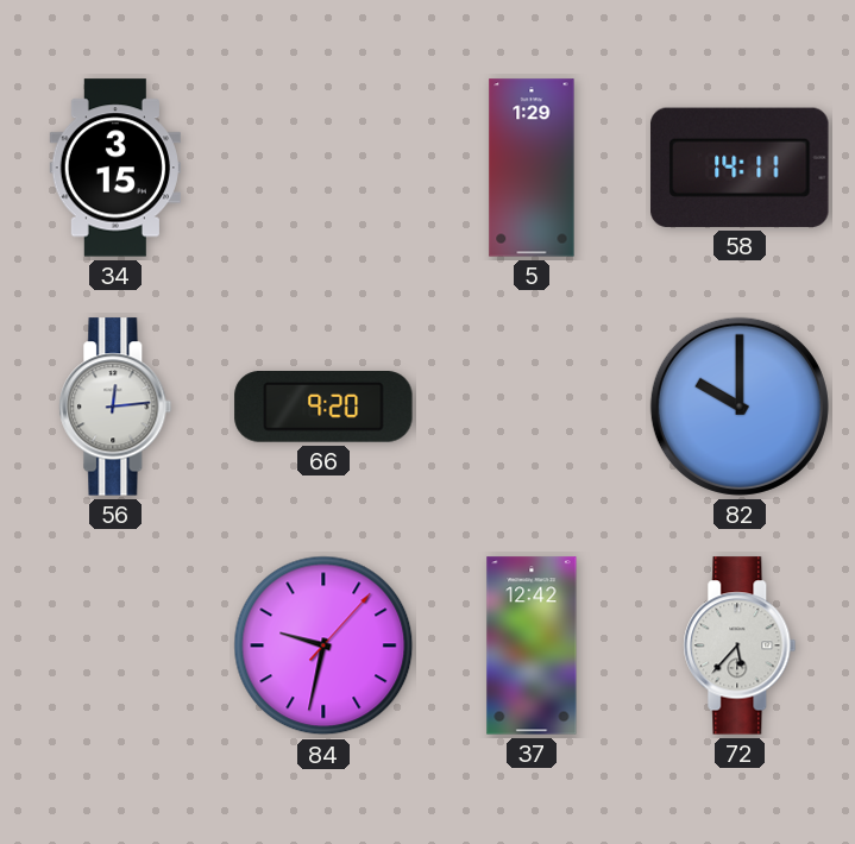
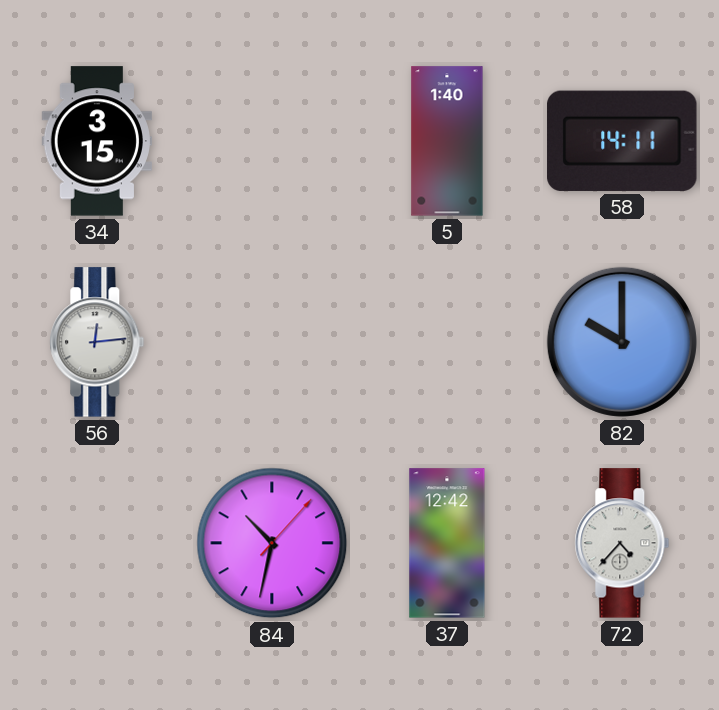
5: 1:29 -> 1:40
66: 9:20 -> none
84: 9:32 -> 10:32
72: 5:37 -> 4:37
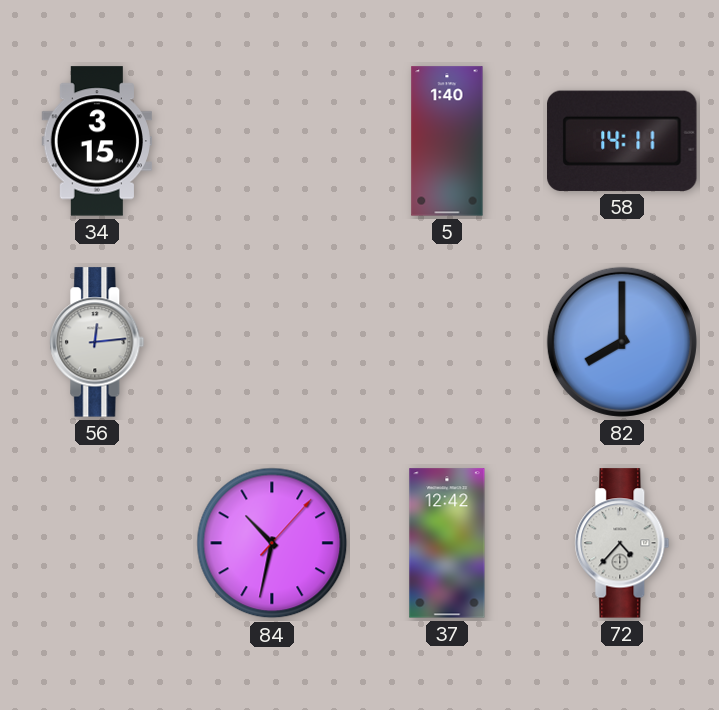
82: 10:00 -> 8:00
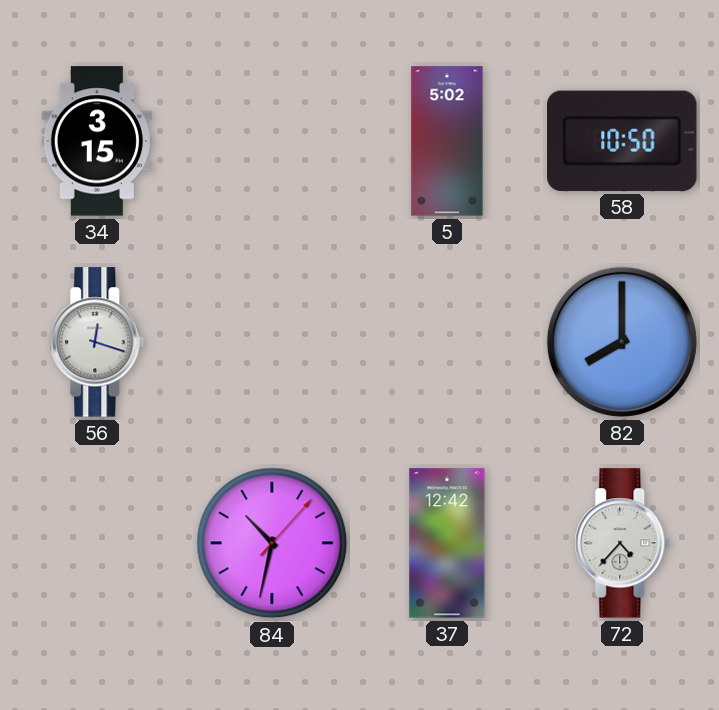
5: 1:40 -> 5:02
58: 14:11 -> 10:50
56: 12:14 -> 12:18
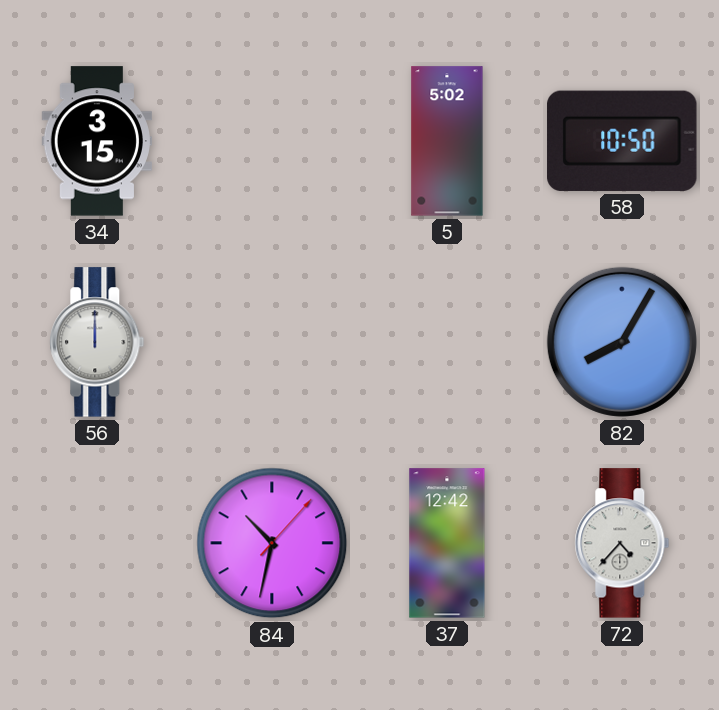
56: 12:18 -> 12:00
82: 8:00 -> 8:05
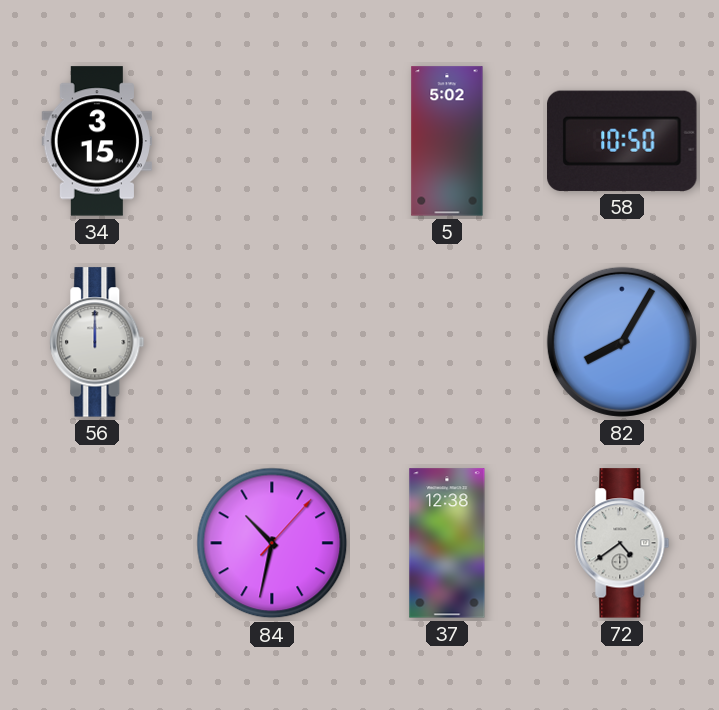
37: 12:42 -> 12:38
72: 4:37 -> 4:39
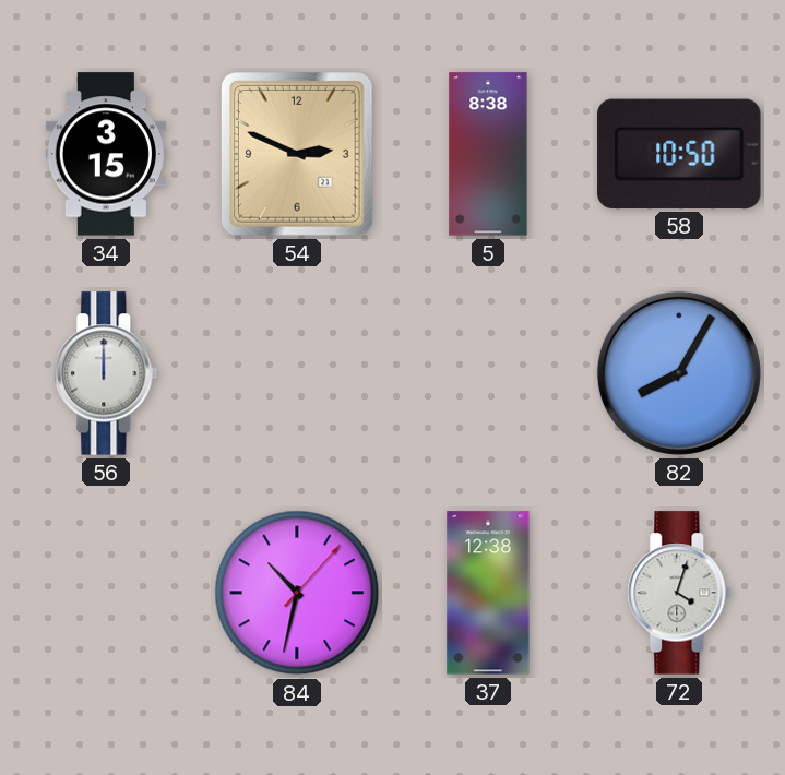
54: none -> 2:49
5: 5:02 -> 8:38
72: 4:39 -> 4:03
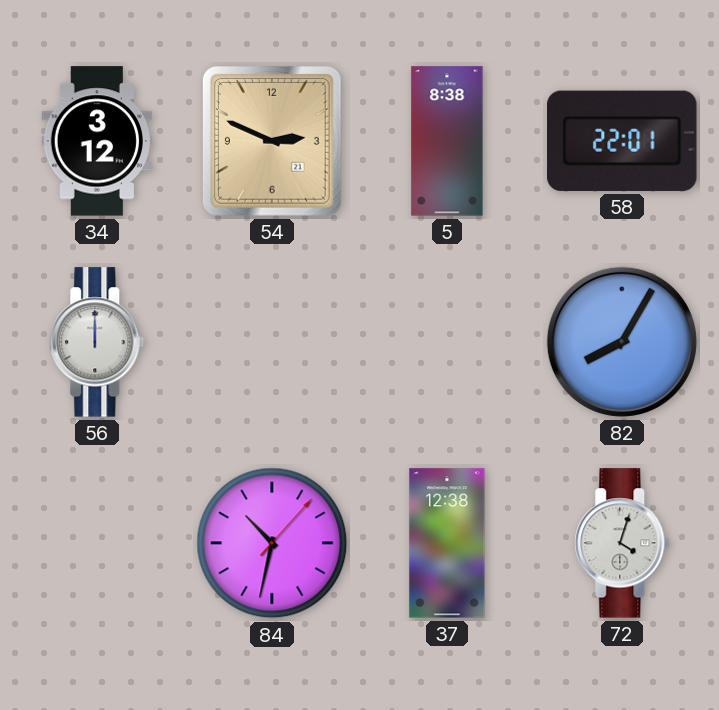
34: 3:15 -> 3:12
58: 10:50 -> 22:01
